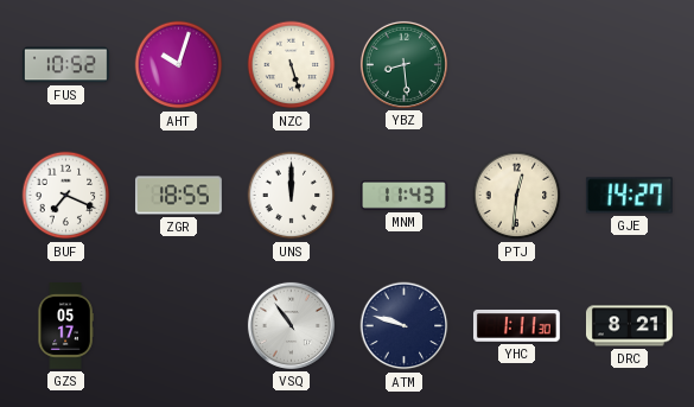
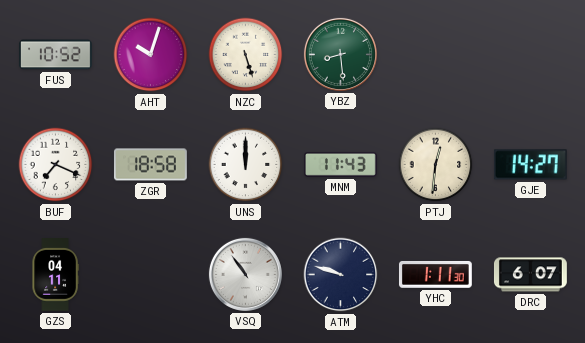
ZGR: 18:55 -> 18:58
GZS: 05:17 -> 04:11
DRC: 8:21 -> 6:07
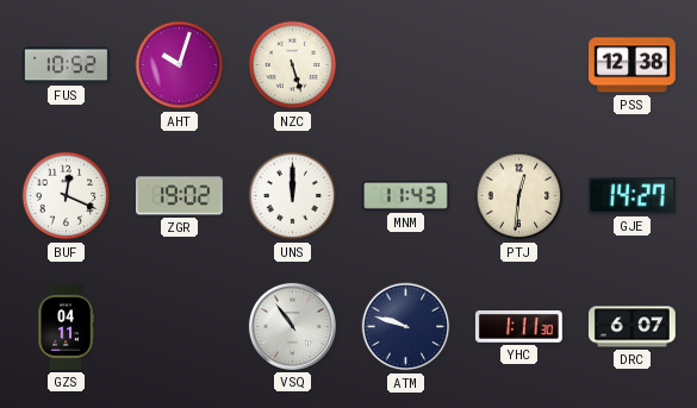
YBZ: 8:29 -> none
PSS: none -> 12:38
BUF: 7:19 -> 12:19
ZGR: 18:58 -> 19:02
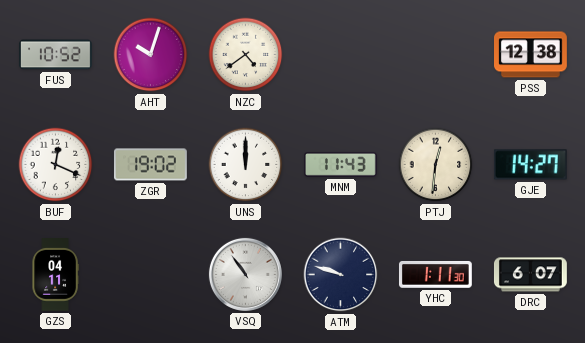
NZC: 5:27 -> 4:39
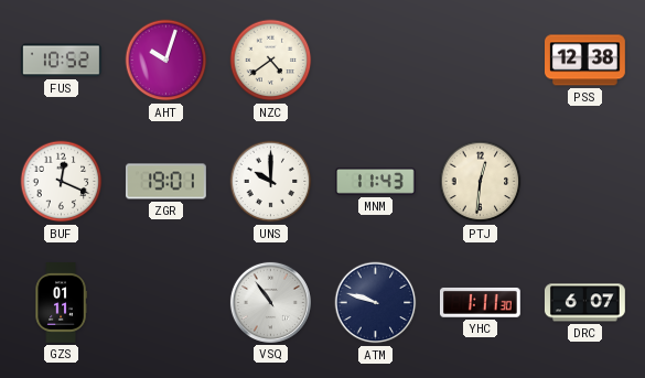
ZGR: 19:02 -> 19:01
UNS: 12:00 -> 10:00
GJE: 14:27 -> none
GZS: 04:11 -> 01:11
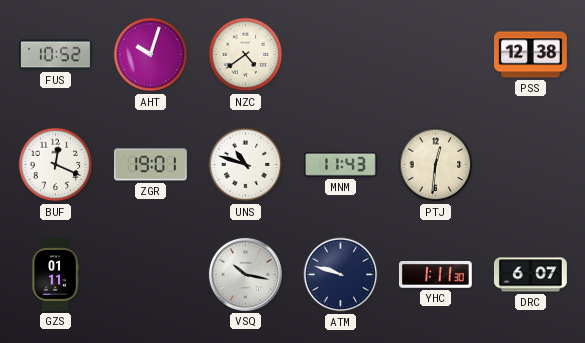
UNS: 10:00 -> 10:48
VSQ: 10:54 -> 10:17
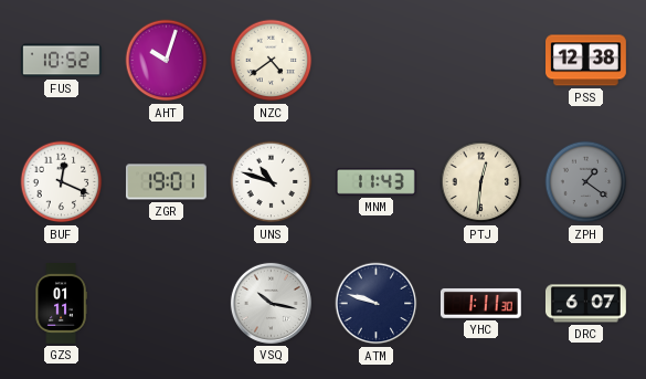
ZPH: none -> 1:21
